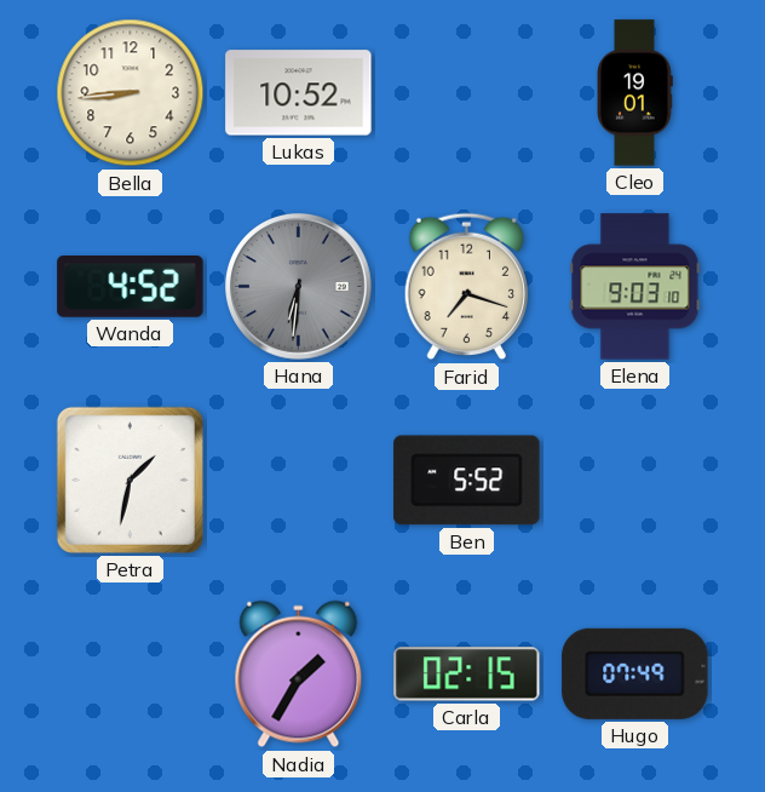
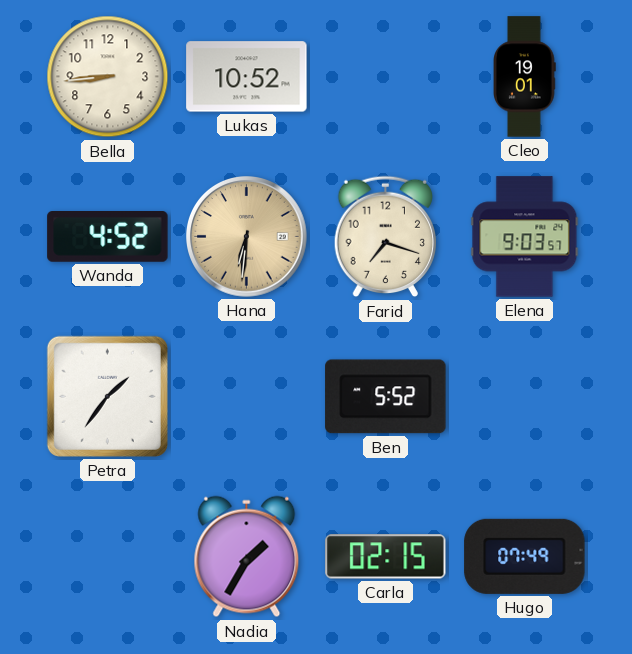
Hana dial: grey -> champagne
Elena: 9:03:10 -> 9:03:57
Petra: 1:32 -> 1:36
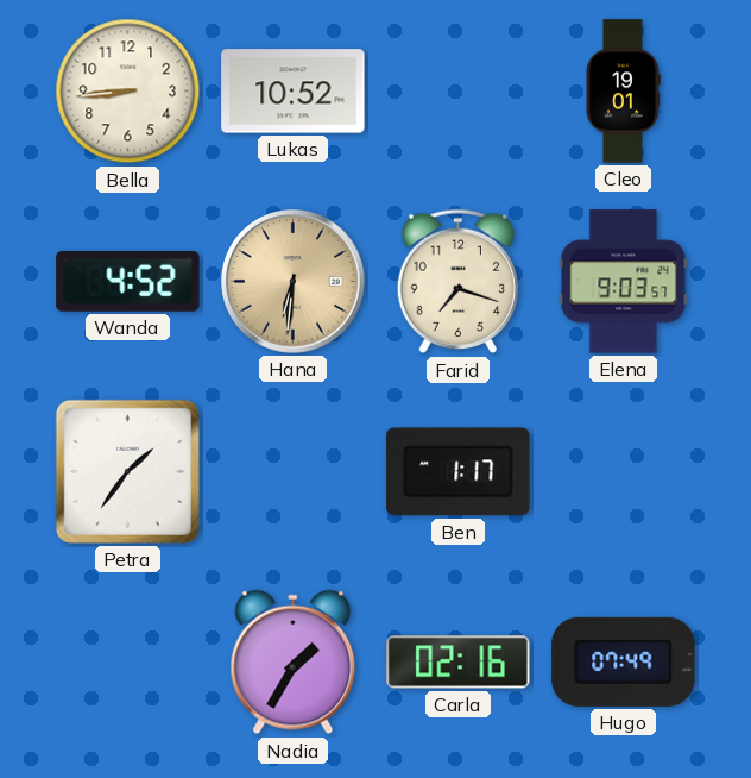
Ben: 5:52 -> 1:17
Carla: 02:15 -> 02:16
